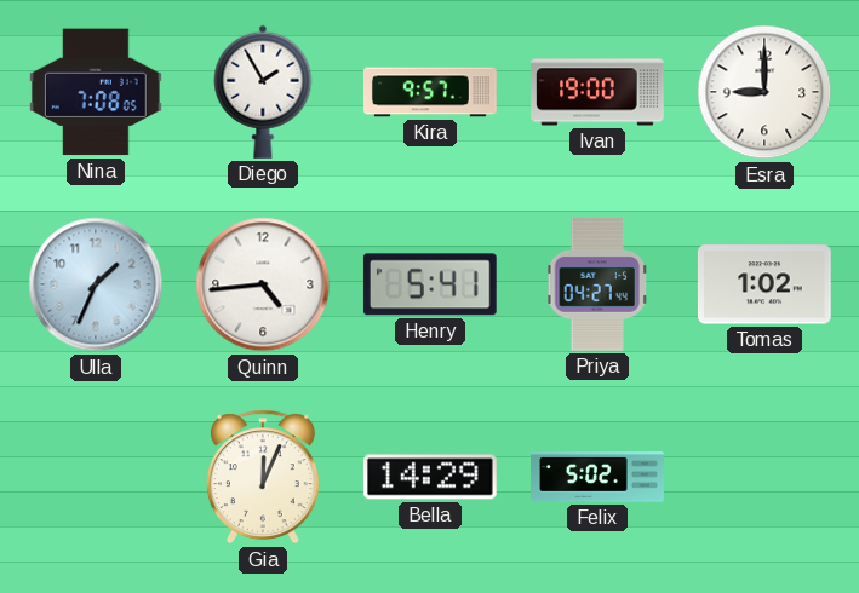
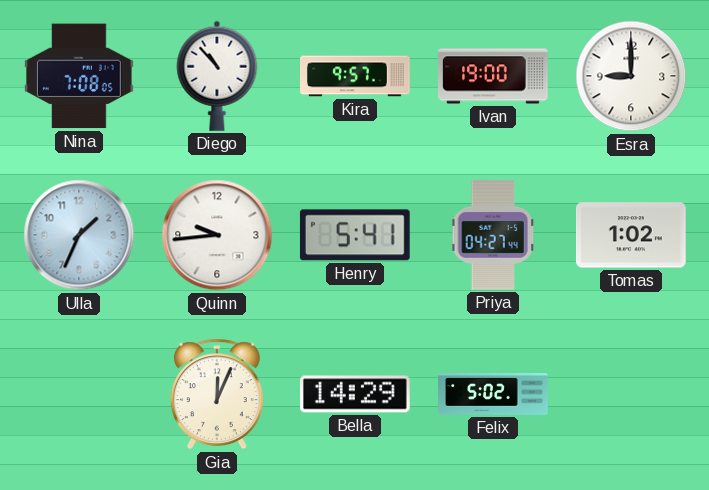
Diego: 1:55 -> 10:53
Quinn: 4:44 -> 9:44
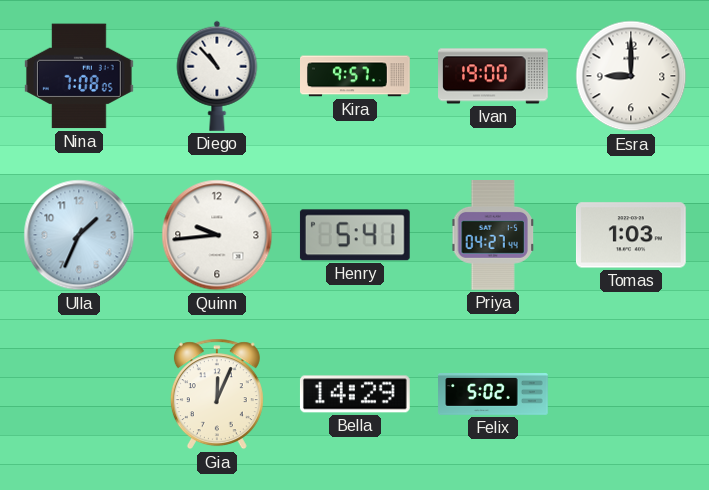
Tomas: 1:02 -> 1:03
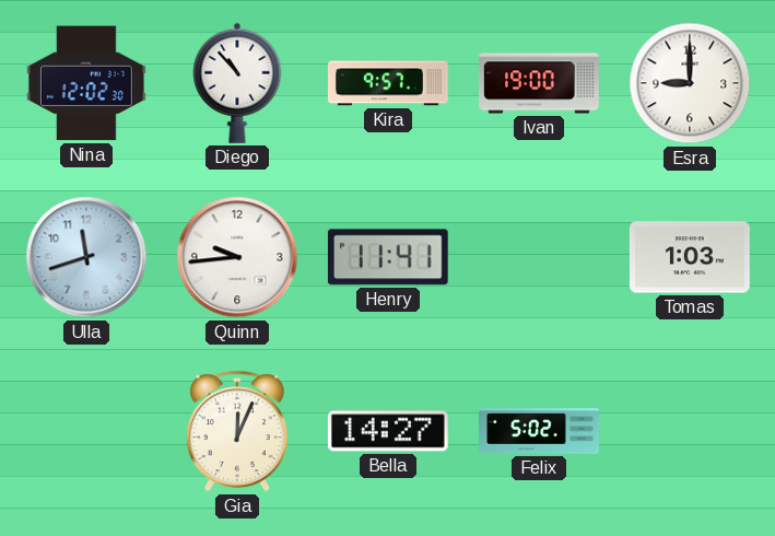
Nina: 7:08 -> 12:02
Ulla: 1:34 -> 11:42
Henry: 5:41 -> 11:41
Priya: 04:27 -> none
Bella: 14:29 -> 14:27
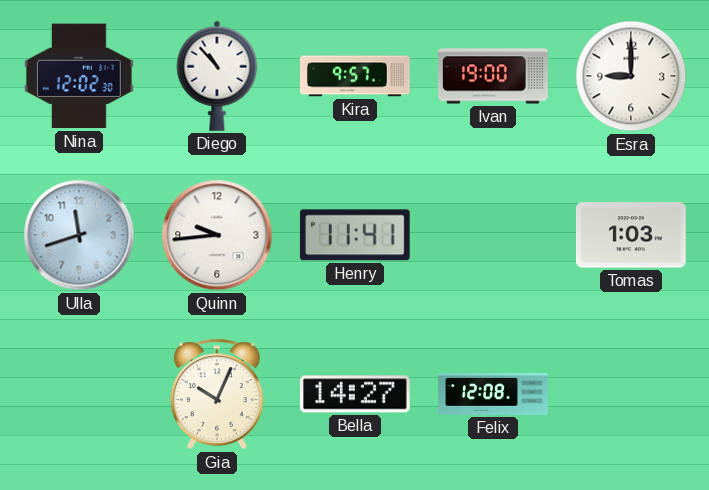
Gia: 12:04 -> 10:04
Felix: 5:02 -> 12:08
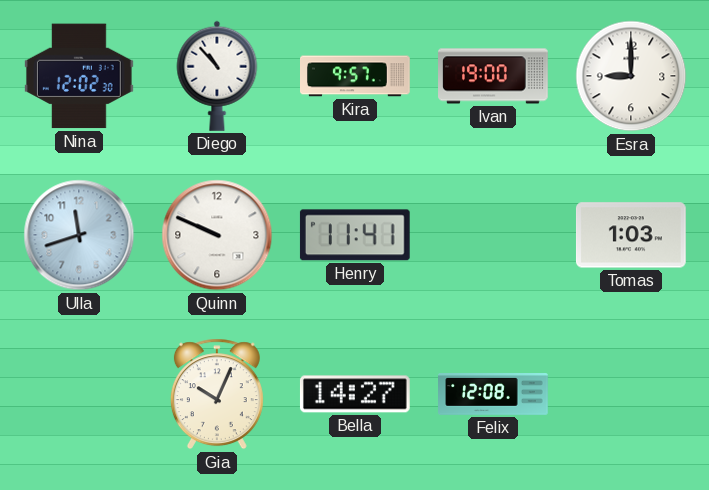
Quinn: 9:44 -> 9:49
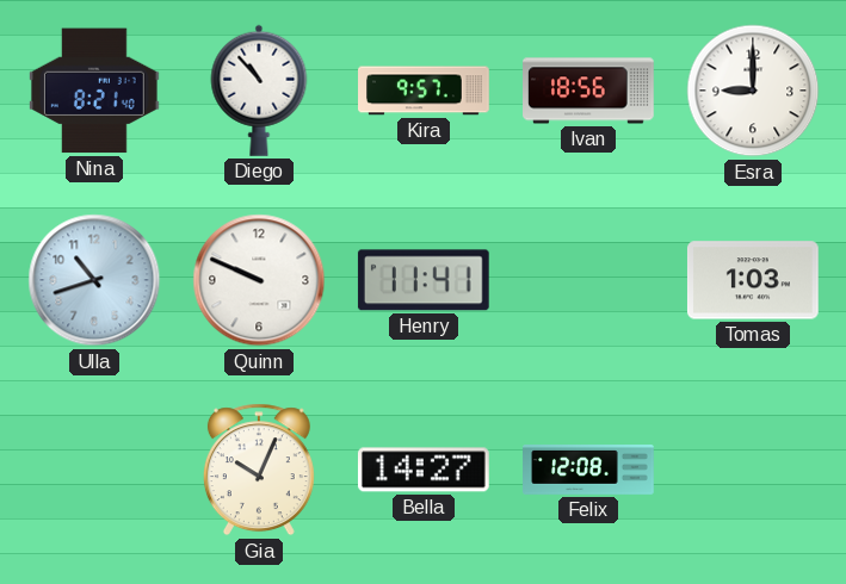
Nina: 12:02 -> 8:21
Ivan: 19:00 -> 18:56
Ulla: 11:42 -> 10:42
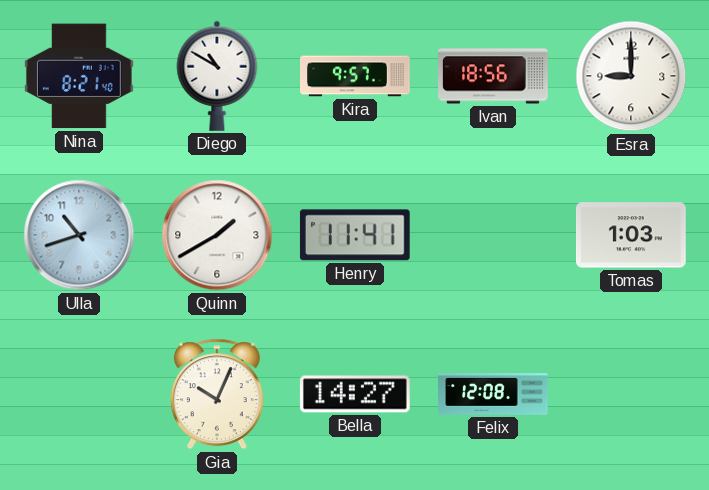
Diego: 10:53 -> 10:50
Quinn: 9:49 -> 1:40
